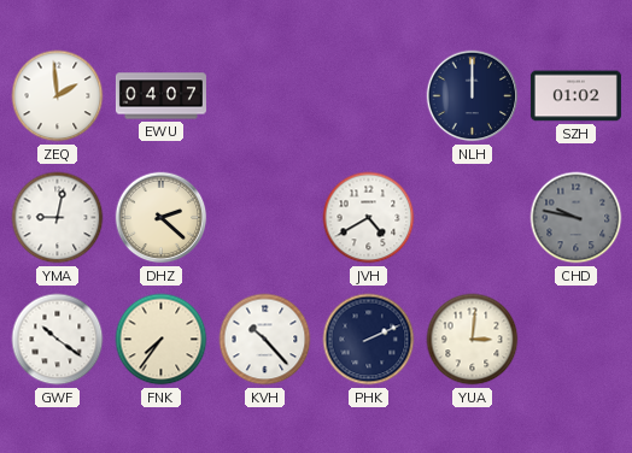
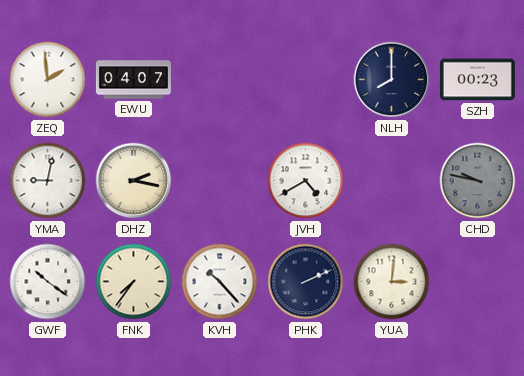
NLH: 12:00 -> 8:00
SZH: 01:02 -> 00:23
DHZ: 2:22 -> 2:17
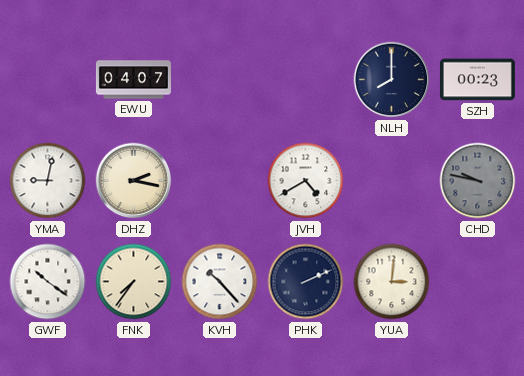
ZEQ: 1:59 -> none
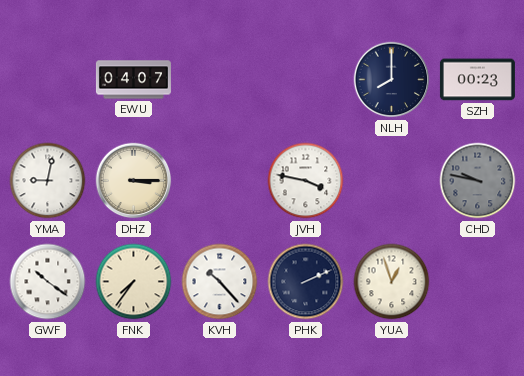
DHZ: 2:17 -> 3:15
JVH: 4:40 -> 3:47
YUA: 3:01 -> 12:57
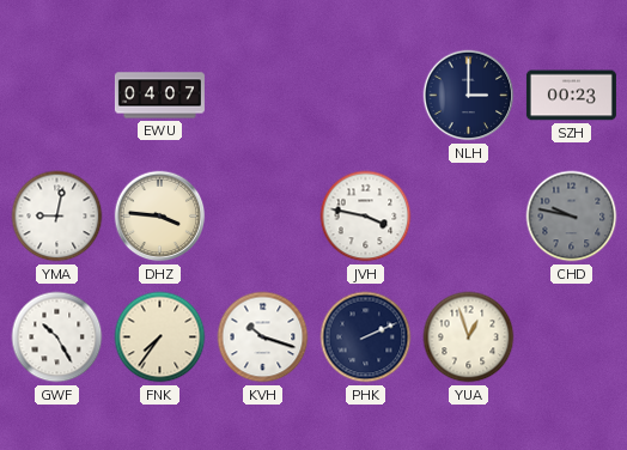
NLH: 8:00 -> 3:00
DHZ: 3:15 -> 3:46
GWF: 10:21 -> 10:25
KVH: 10:23 -> 10:18
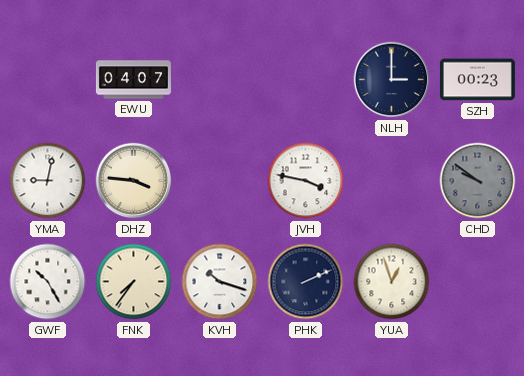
CHD: 9:47 -> 9:51
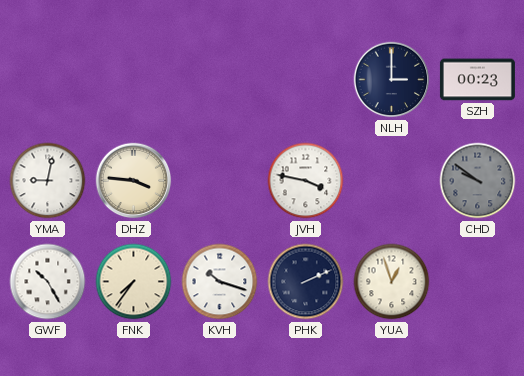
EWU: 04:07 -> none
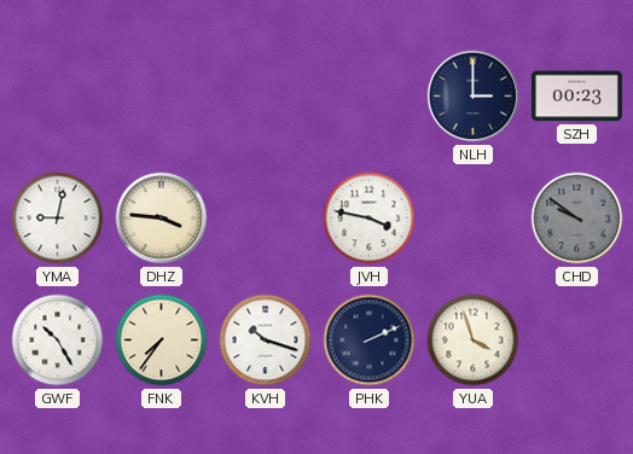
YUA: 12:57 -> 3:57
